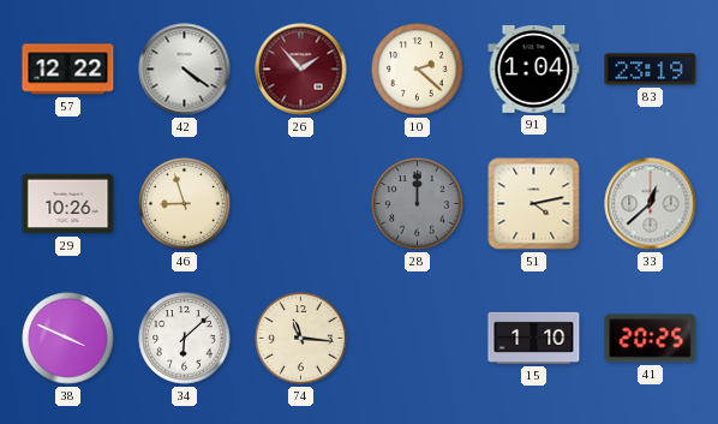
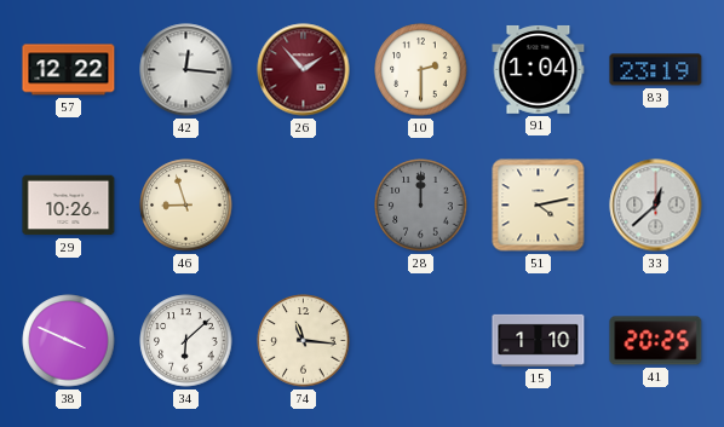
42: 4:21 -> 12:16
10: 2:22 -> 2:30
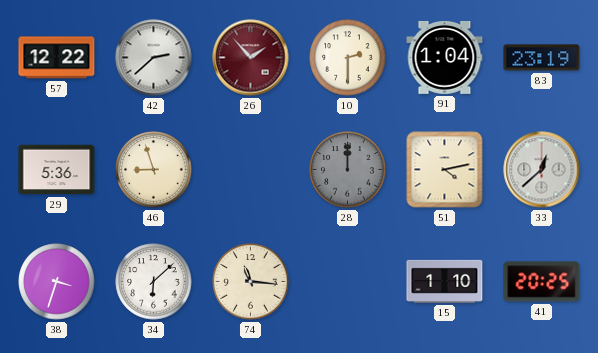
42: 12:16 -> 2:38
29: 10:26 -> 5:36
38: 3:49 -> 3:33
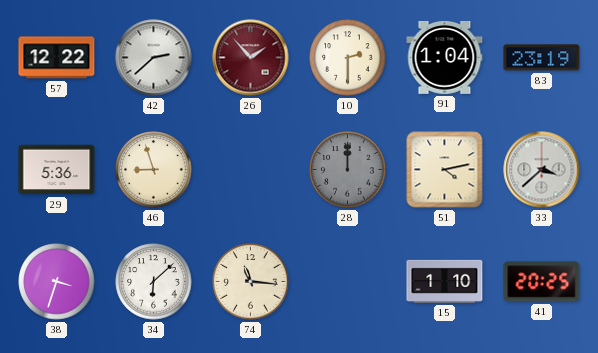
33: 12:38 -> 3:38
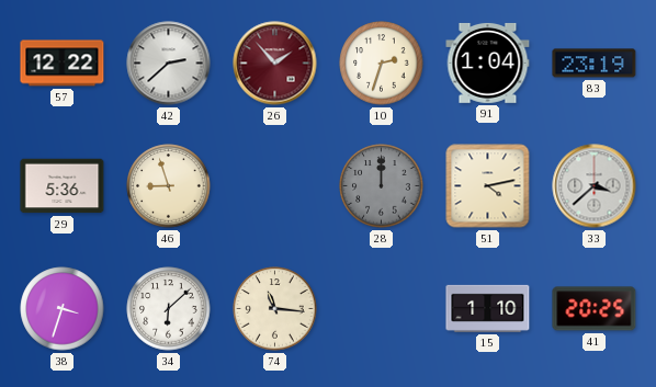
10: 2:30 -> 2:33
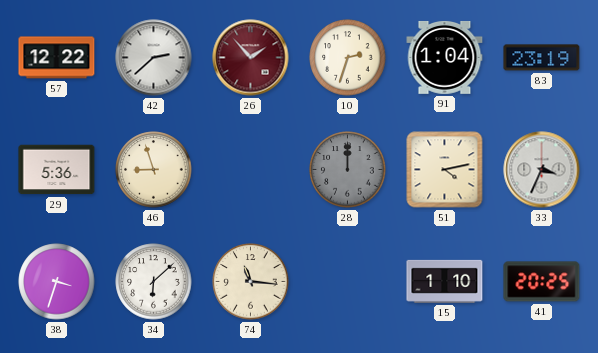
33: 3:38 -> 3:34
